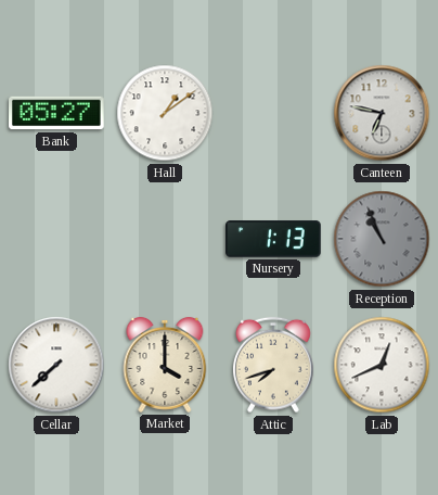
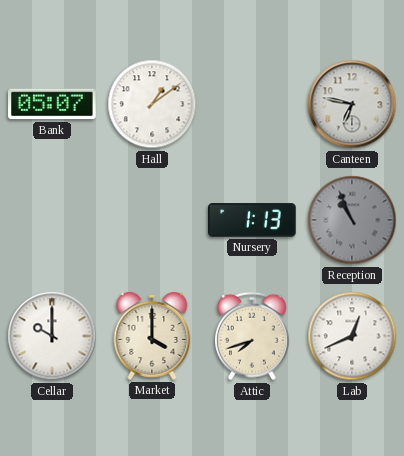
Bank: 05:27 -> 05:07
Cellar: 7:38 -> 10:00
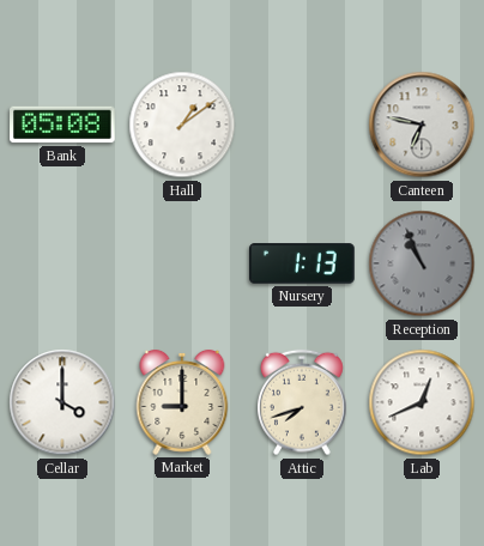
Bank: 05:07 -> 05:08
Cellar: 10:00 -> 4:00
Market: 4:00 -> 9:00
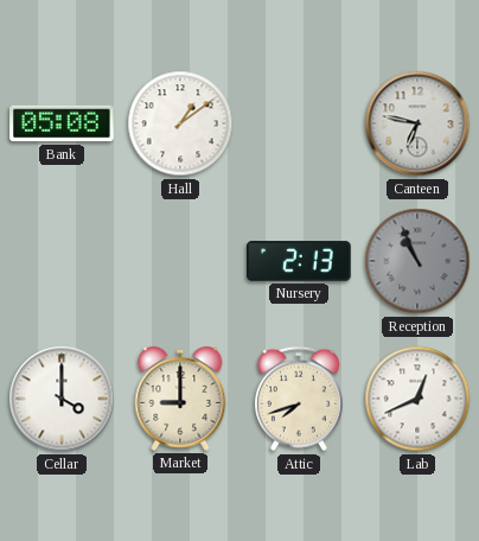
Nursery: 1:13 -> 2:13
